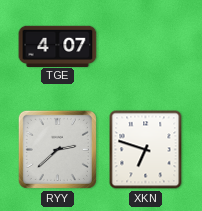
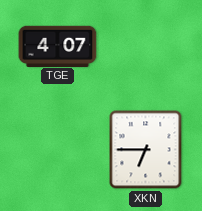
RYY: 2:38 -> none
XKN: 6:48 -> 6:45
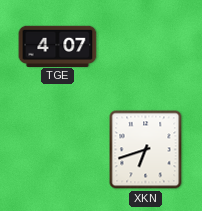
XKN: 6:45 -> 6:42
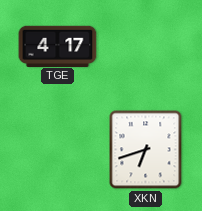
TGE: 4:07 -> 4:17
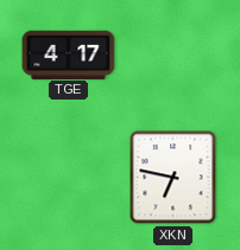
XKN: 6:42 -> 6:47
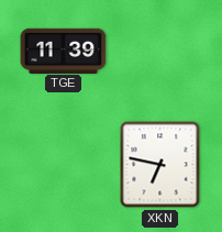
TGE: 4:17 -> 11:39
